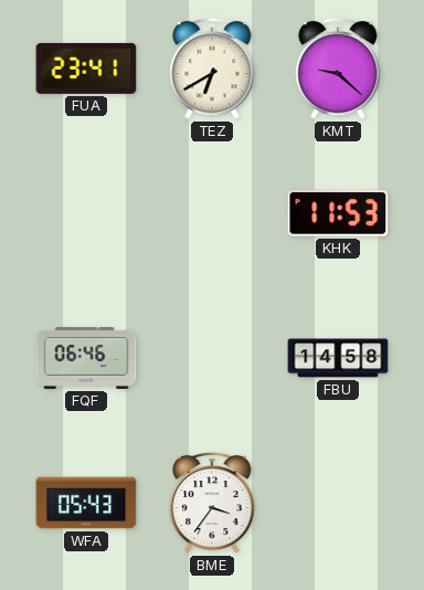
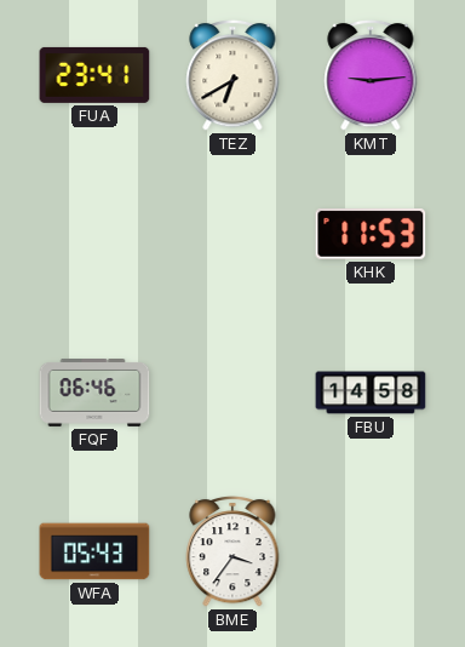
KMT: 9:22 -> 9:14
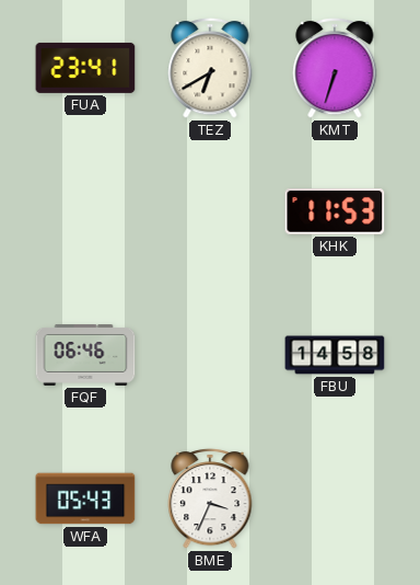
KMT: 9:14 -> 6:33
BME: 3:36 -> 3:34
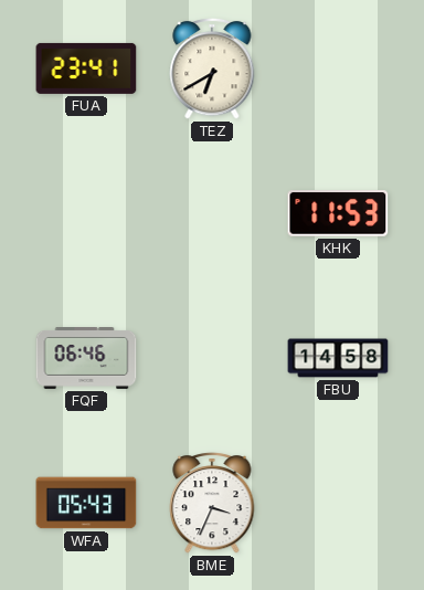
KMT: 6:33 -> none
